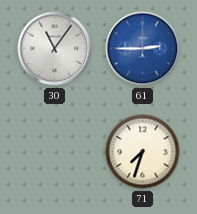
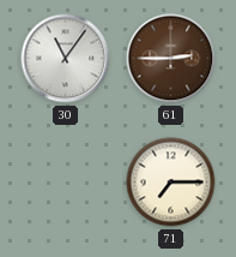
61 dial: blue -> brown
71: 7:33 -> 7:15
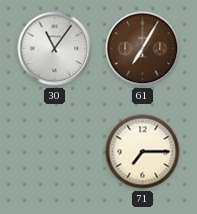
61: 2:45 -> 7:05
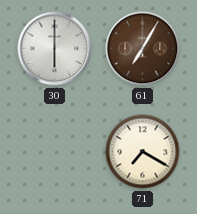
30: 11:06 -> 6:00
71: 7:15 -> 7:20
